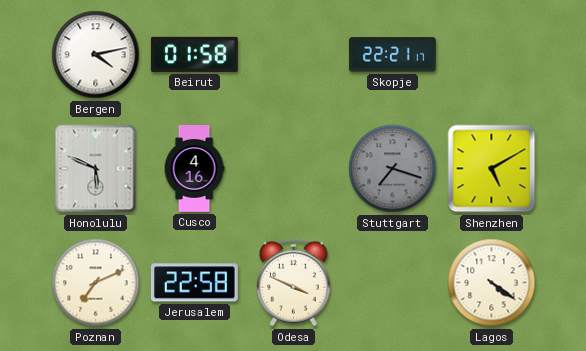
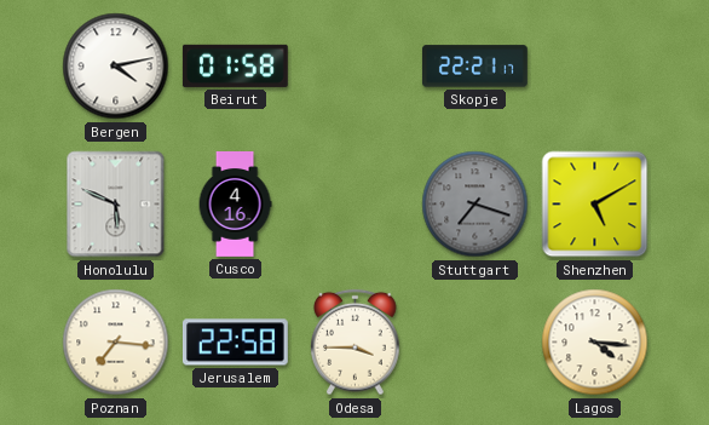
Poznan: 7:11 -> 7:16
Odesa: 3:49 -> 3:45
Lagos: 4:21 -> 4:16
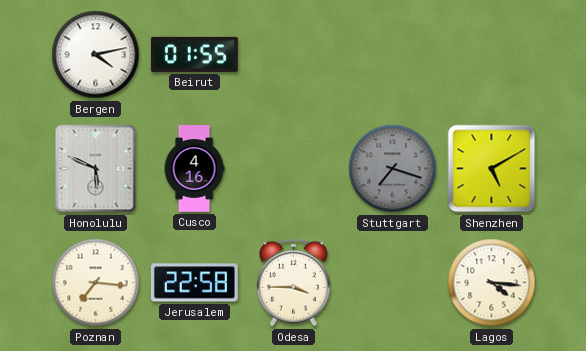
Beirut: 01:58 -> 01:55
Skopje: 22:21 -> none
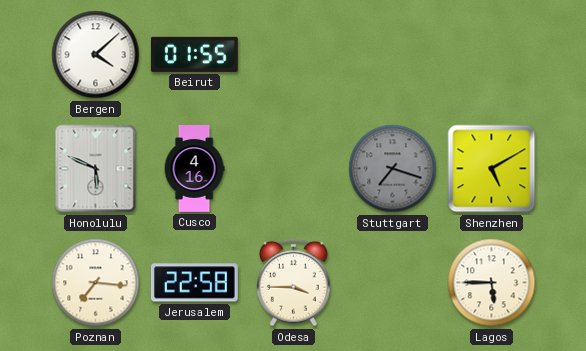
Bergen: 4:13 -> 4:08
Lagos: 4:16 -> 5:45
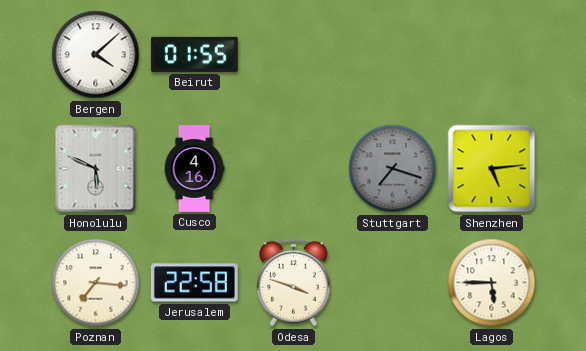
Shenzhen: 5:10 -> 5:14
Odesa: 3:45 -> 3:48
